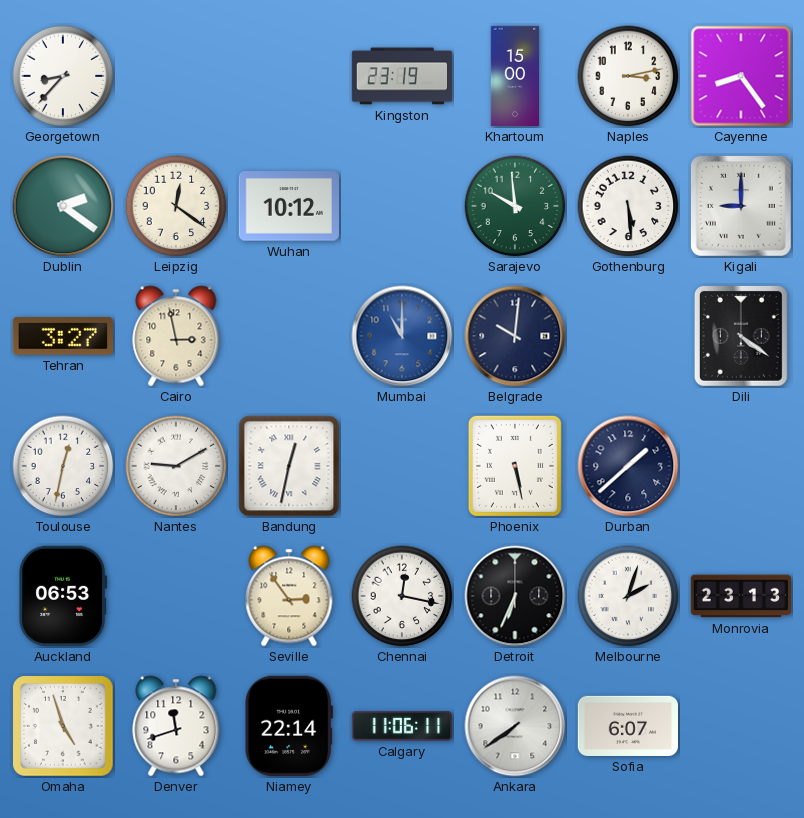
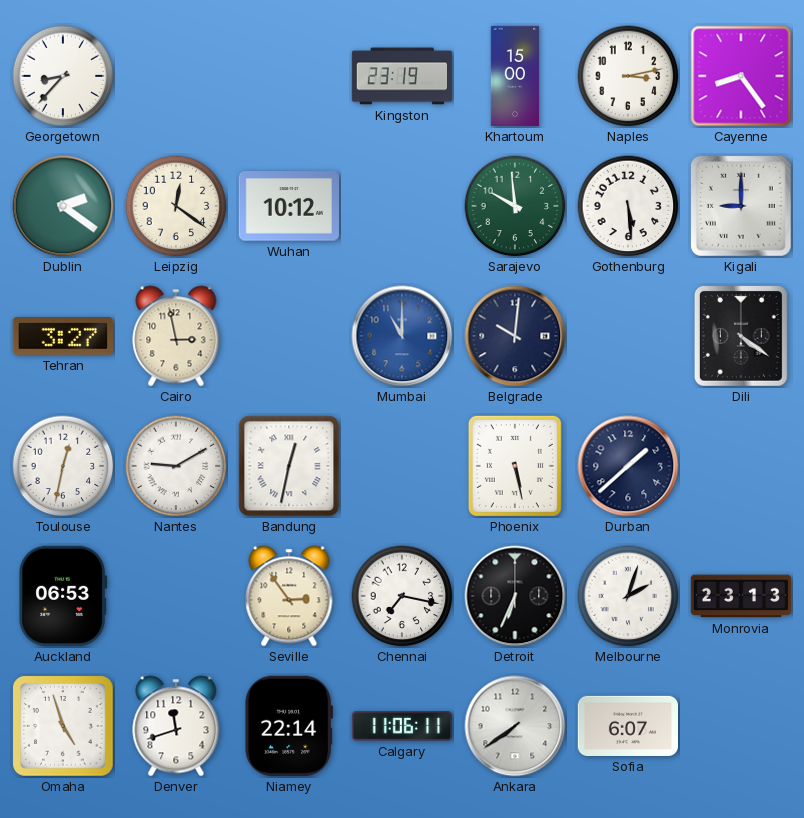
Chennai: 12:17 -> 7:17
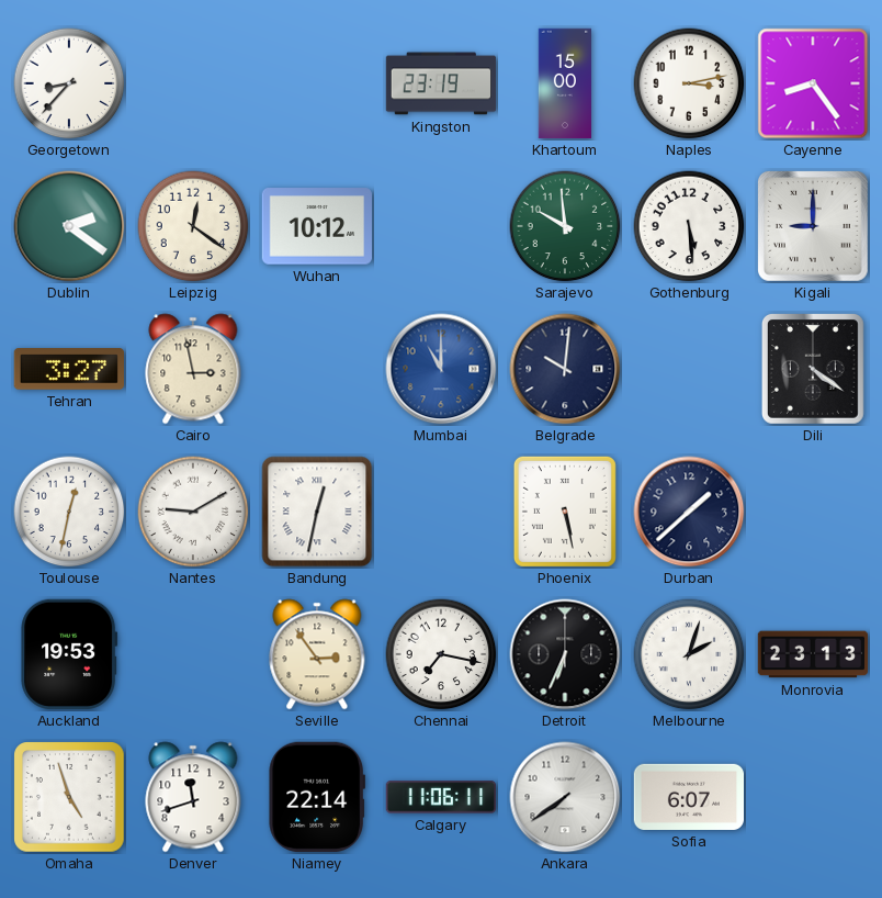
Auckland: 06:53 -> 19:53
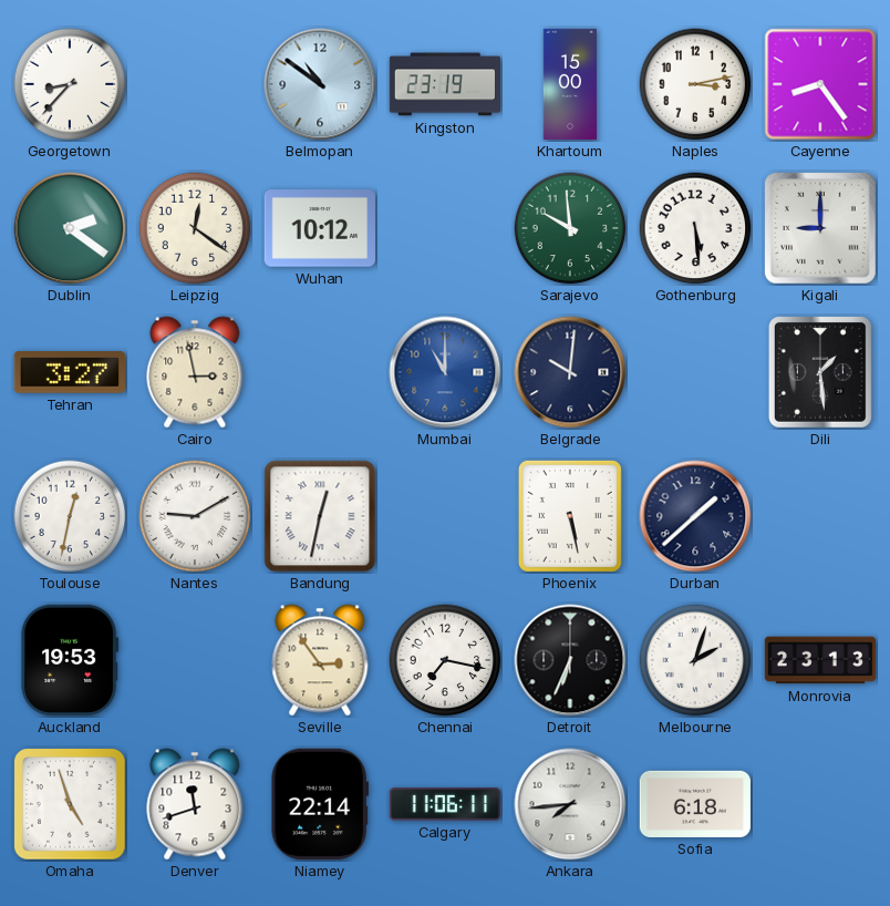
Belmopan: none -> 10:51
Dili: 4:21 -> 1:29
Ankara: 7:39 -> 7:44
Sofia: 6:07 -> 6:18
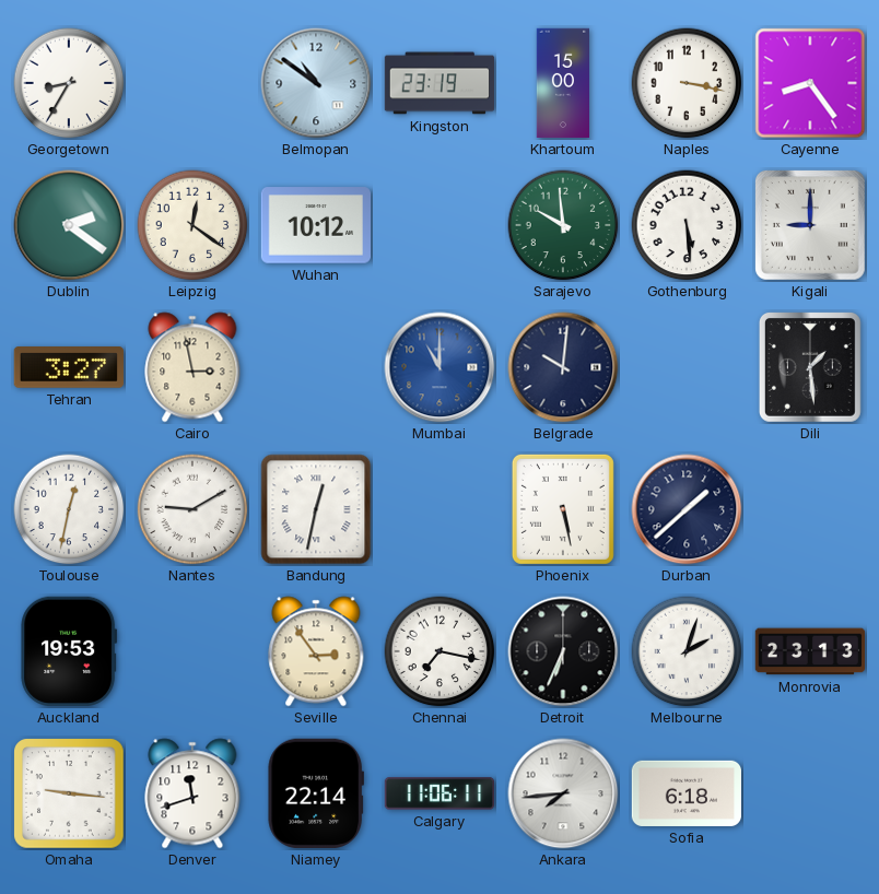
Georgetown: 8:37 -> 8:35
Naples: 3:13 -> 3:17
Omaha: 4:57 -> 9:16
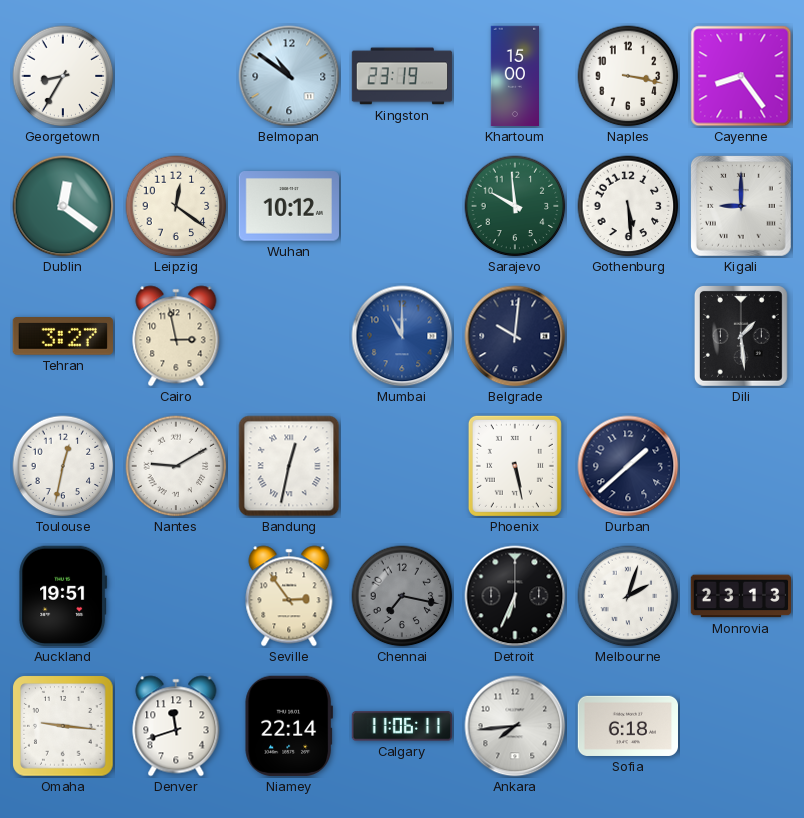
Dublin: 2:21 -> 12:21
Auckland: 19:53 -> 19:51
Chennai dial: white -> grey
